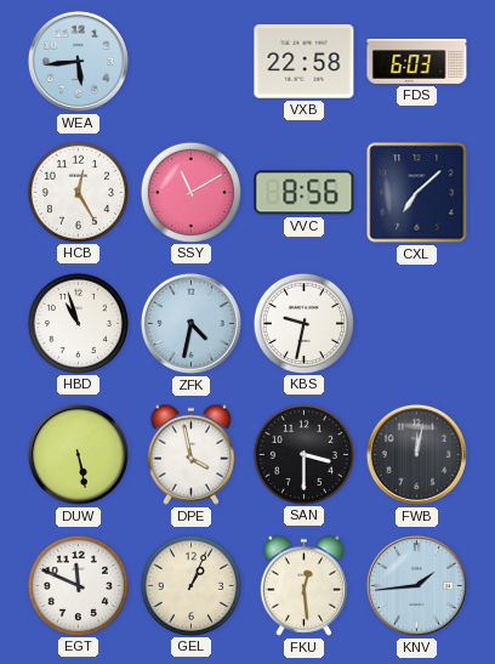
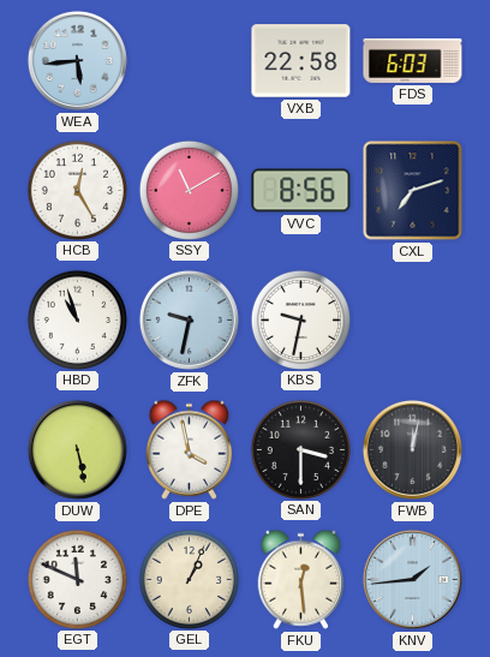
CXL: 7:08 -> 7:12
ZFK: 4:32 -> 9:32
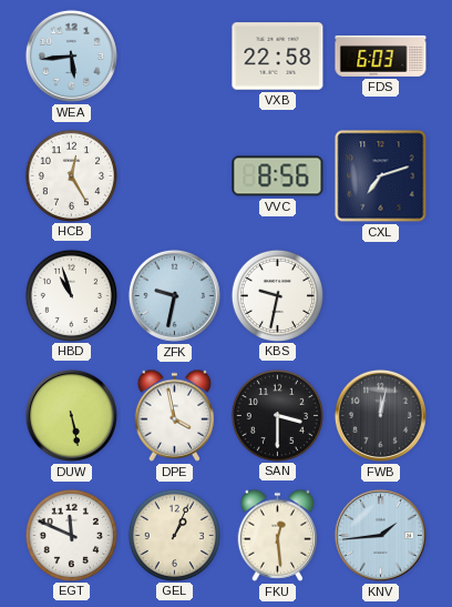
SSY: 11:10 -> none
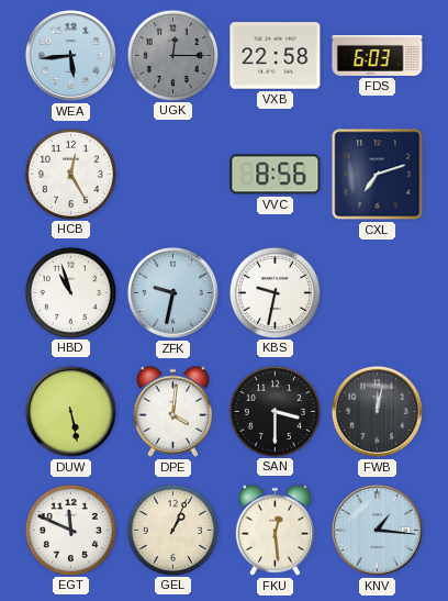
UGK: none -> 12:15
DPE: 3:58 -> 4:01
KNV: 1:44 -> 1:16
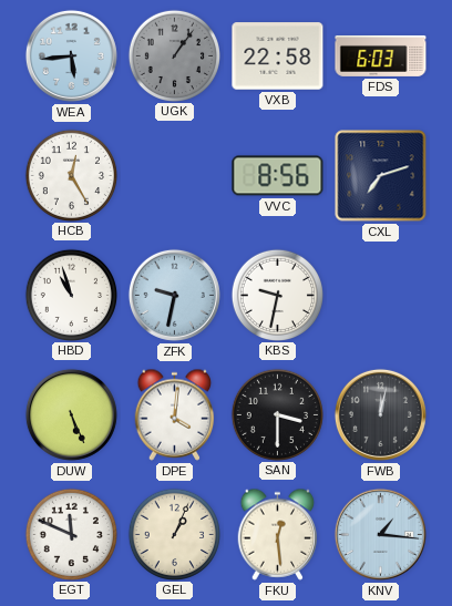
UGK: 12:15 -> 1:06
DUW: 5:28 -> 5:26
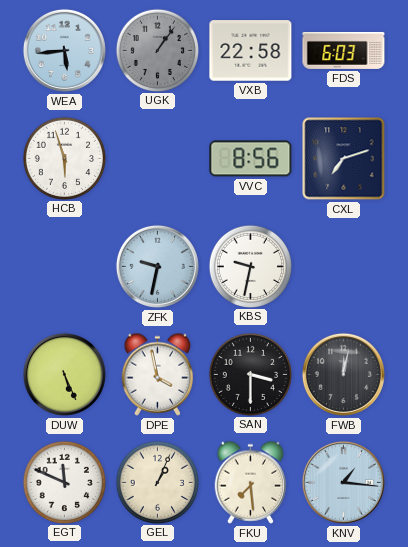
HCB: 12:25 -> 5:57
HBD: 10:57 -> none
DPE: 4:01 -> 3:58
FKU: 12:29 -> 7:29
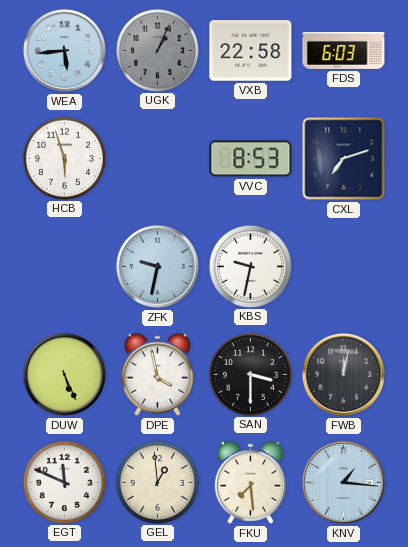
UGK: 1:06 -> 1:04
VVC: 8:56 -> 8:53
GEL: 1:04 -> 12:59
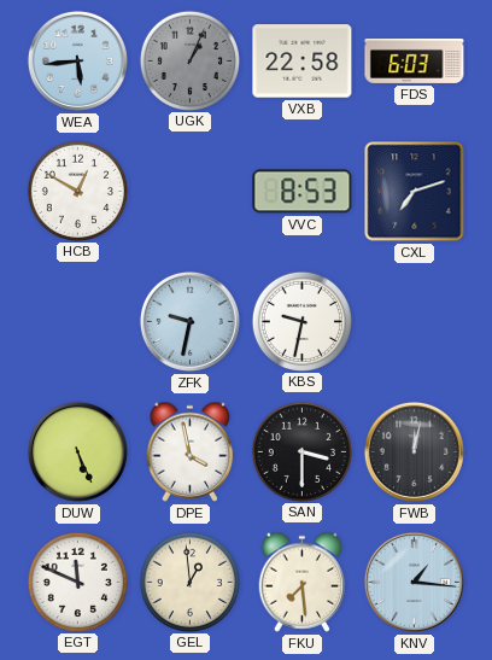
HCB: 5:57 -> 12:50
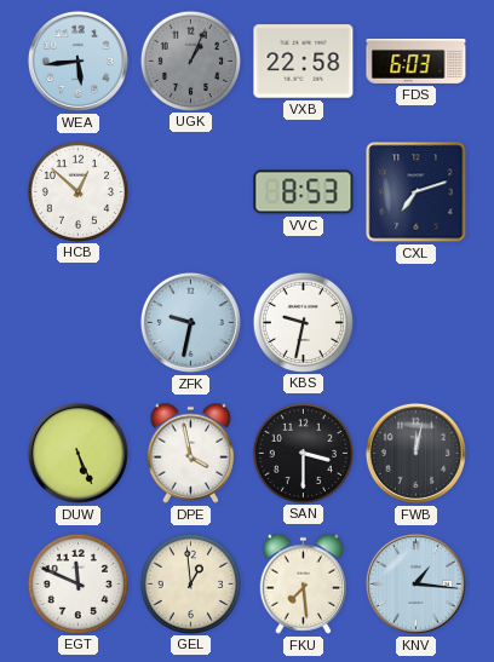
HCB: 12:50 -> 12:52
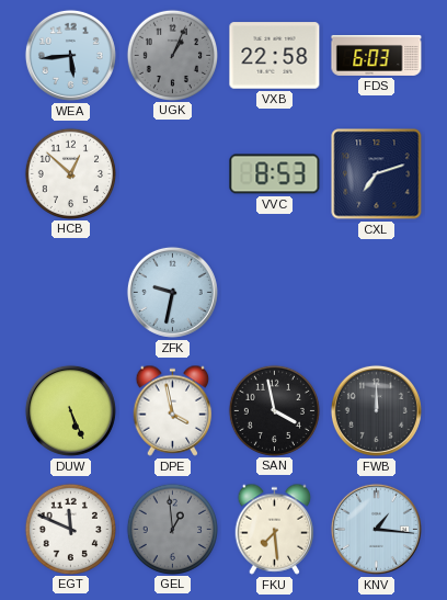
KBS: 9:32 -> none
SAN: 3:30 -> 3:58
FWB: 12:02 -> 12:00
GEL dial: cream -> grey
